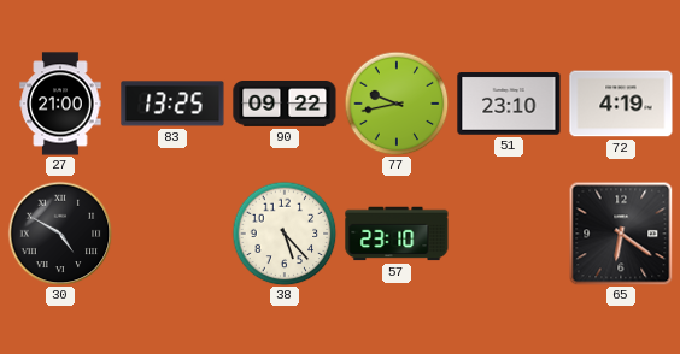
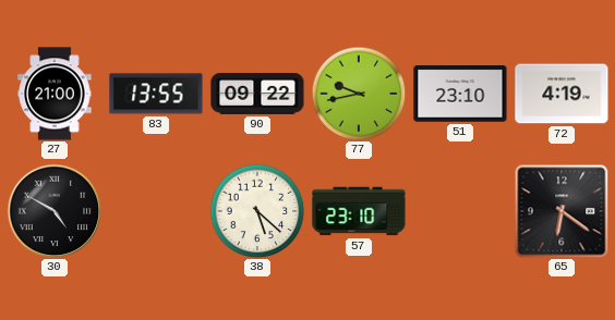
83: 13:25 -> 13:55
38: 5:23 -> 5:22
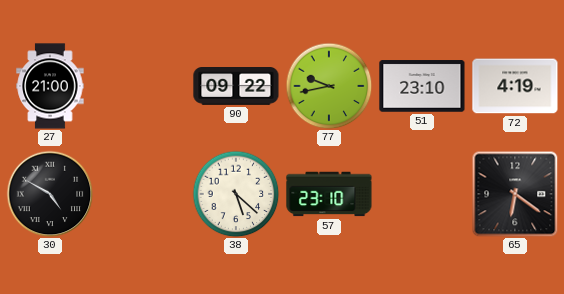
83: 13:55 -> none
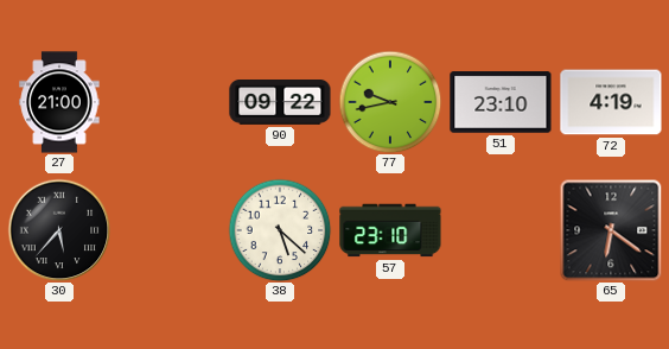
30: 4:50 -> 5:37
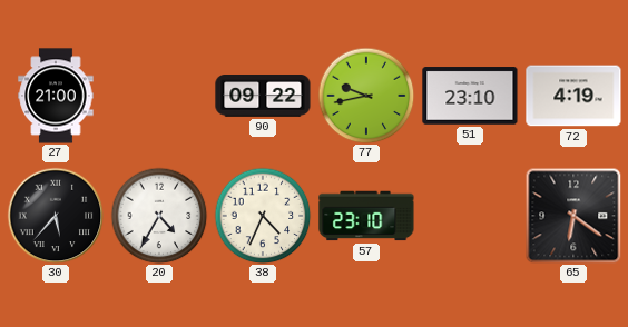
20: none -> 4:35
38: 5:22 -> 4:34
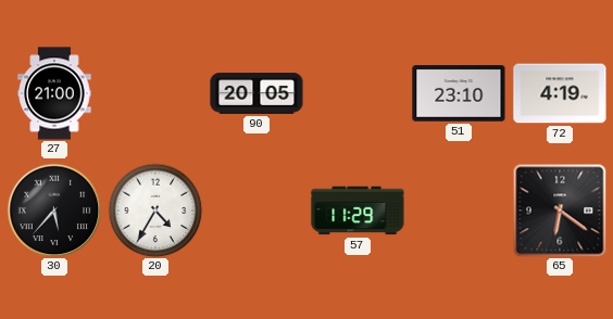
90: 09:22 -> 20:05
77: 9:43 -> none
38: 4:34 -> none
57: 23:10 -> 11:29
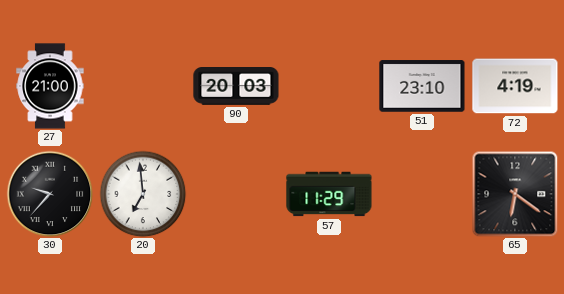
90: 20:05 -> 20:03
30: 5:37 -> 9:37
20: 4:35 -> 6:59
